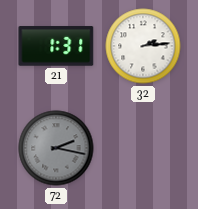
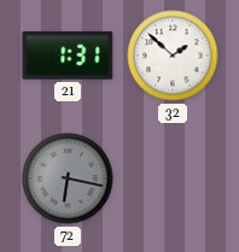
32: 2:14 -> 1:52
72: 2:17 -> 6:17
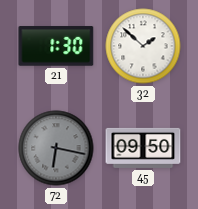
21: 1:31 -> 1:30
45: none -> 09:50
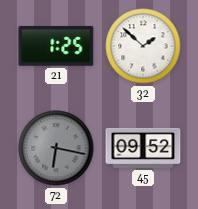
21: 1:30 -> 1:25
45: 09:50 -> 09:52
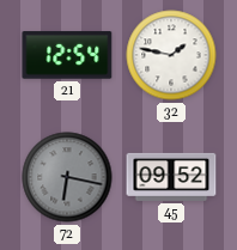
21: 1:25 -> 12:54
32: 1:52 -> 1:47
